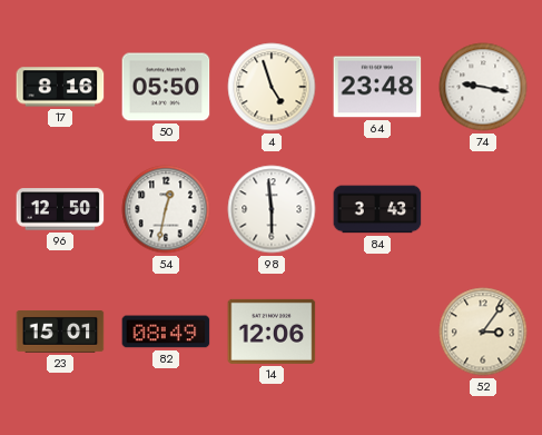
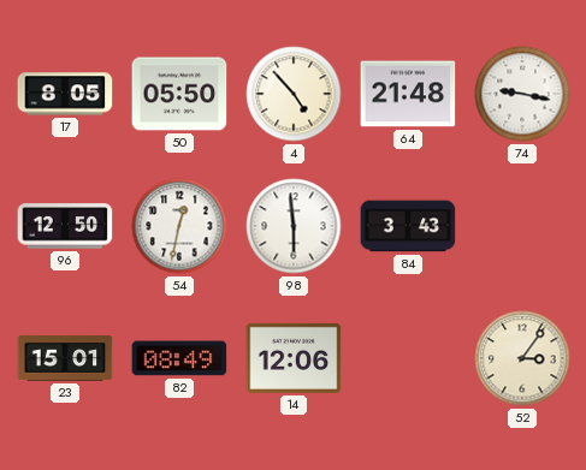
17: 8:16 -> 8:05
4: 4:57 -> 4:53
64: 23:48 -> 21:48
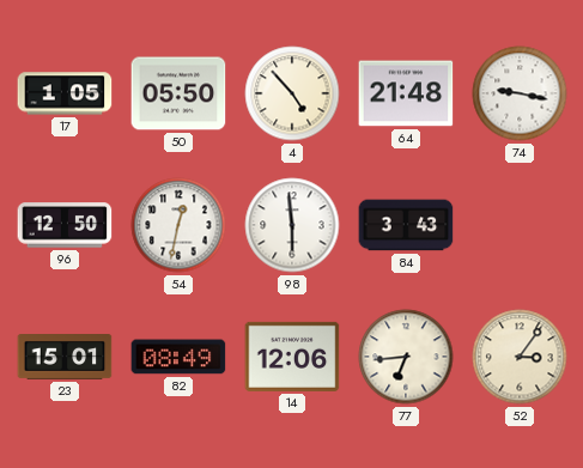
17: 8:05 -> 1:05
77: none -> 6:44
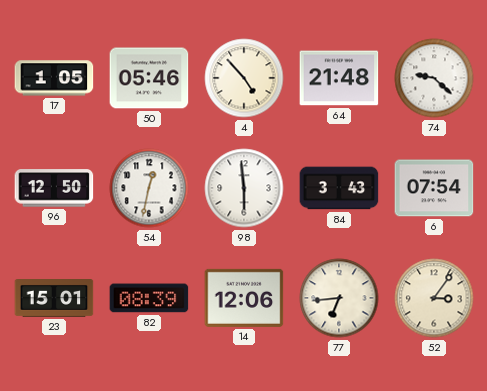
50: 05:50 -> 05:46
74: 9:17 -> 9:22
6: none -> 07:54
82: 08:49 -> 08:39
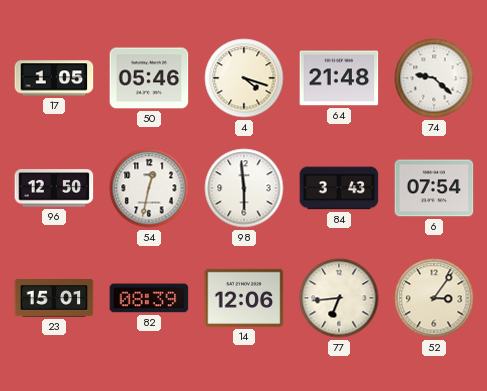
4: 4:53 -> 4:18
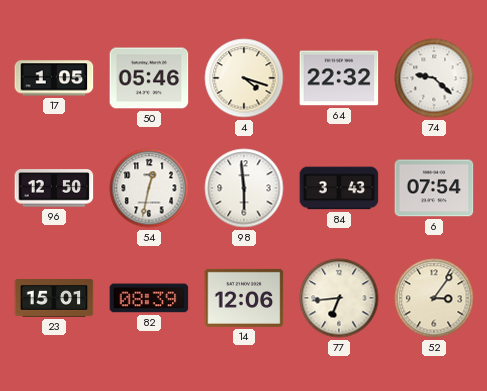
64: 21:48 -> 22:32
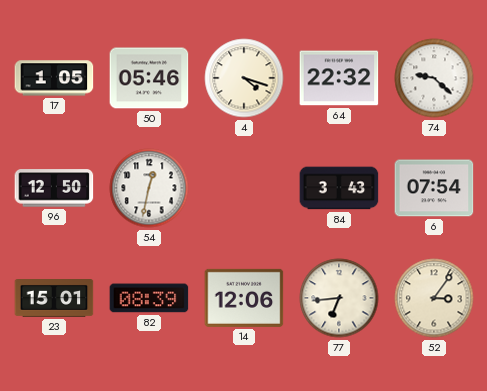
98: 5:59 -> none
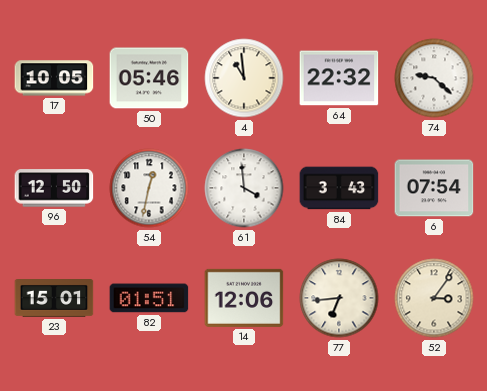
17: 1:05 -> 10:05
4: 4:18 -> 10:59
61: none -> 3:59
82: 08:39 -> 01:51
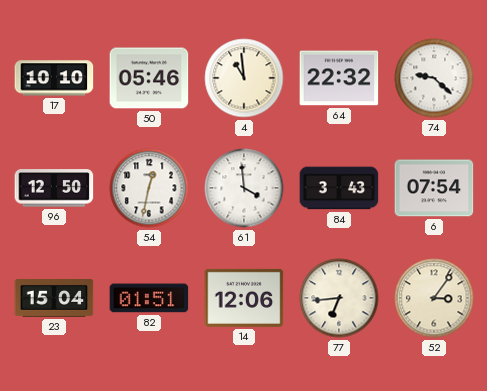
17: 10:05 -> 10:10
23: 15:01 -> 15:04
